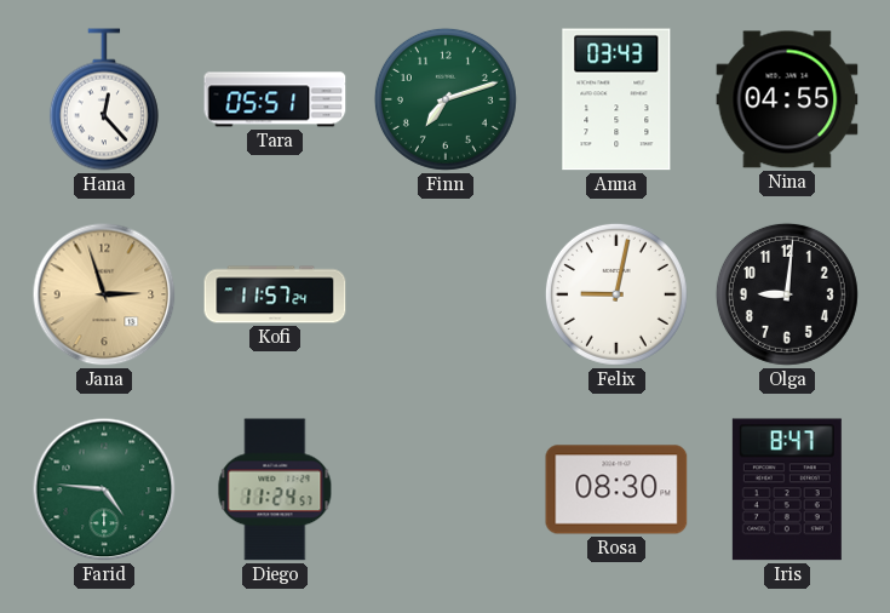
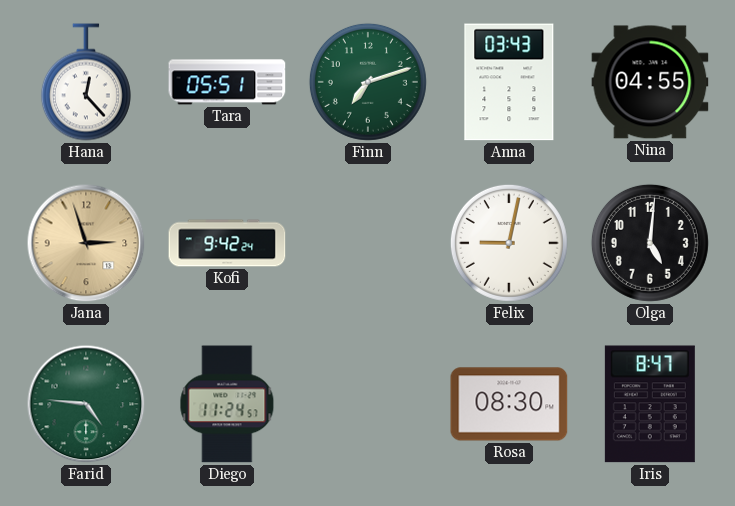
Kofi: 11:57 -> 9:42
Olga: 9:01 -> 5:01
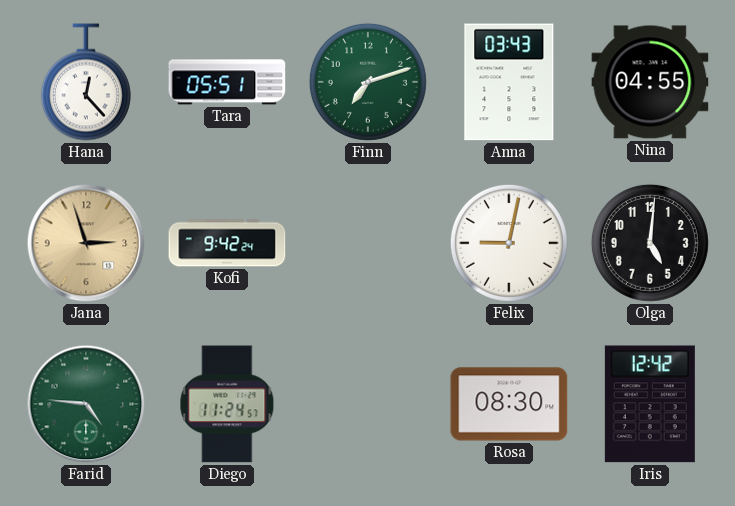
Iris: 8:47 -> 12:42
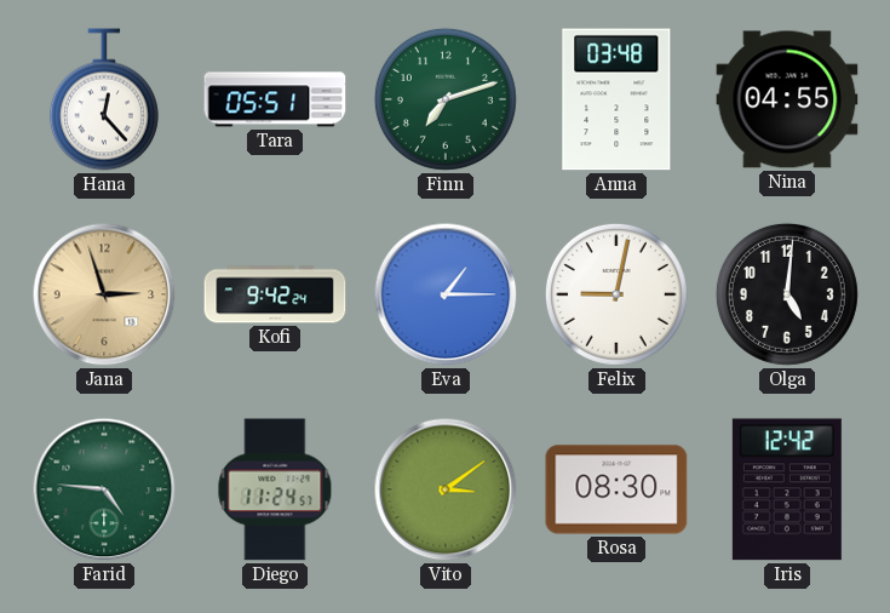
Anna: 03:43 -> 03:48
Eva: none -> 1:15
Vito: none -> 3:09
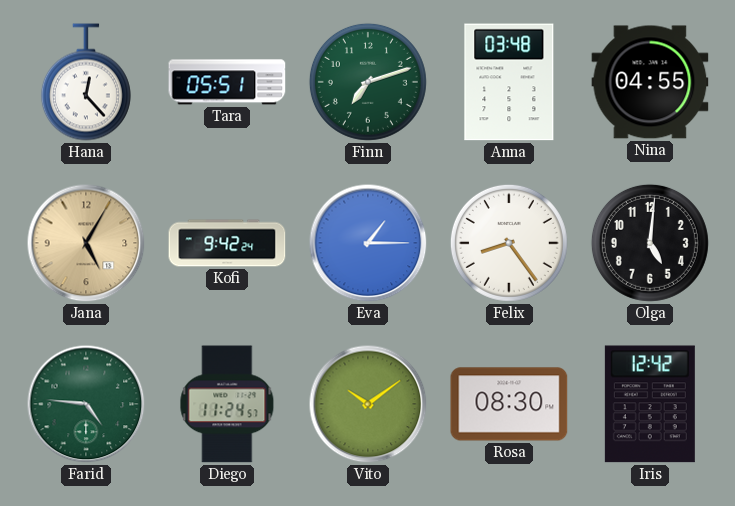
Jana: 2:57 -> 5:05
Felix: 9:02 -> 8:24
Vito: 3:09 -> 10:09
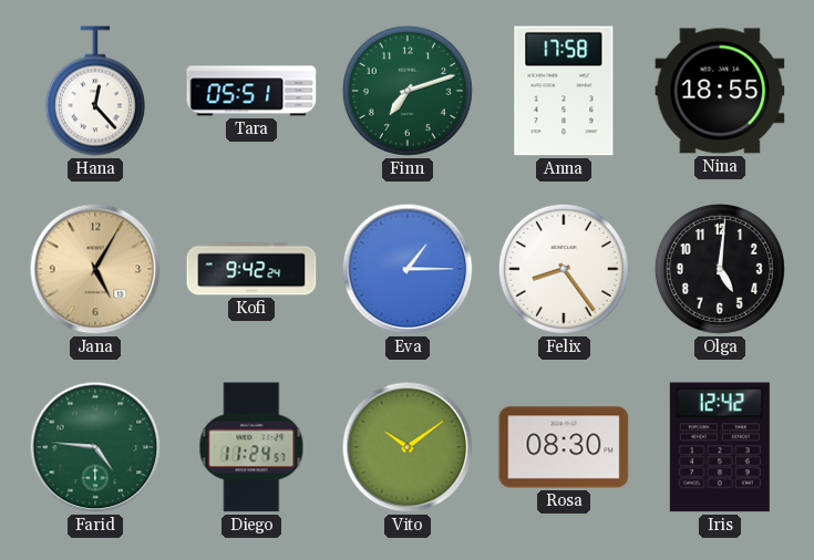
Anna: 03:48 -> 17:58
Nina: 04:55 -> 18:55
